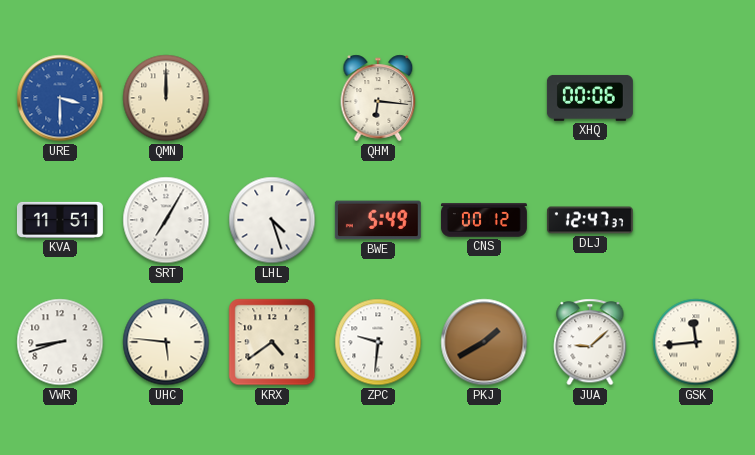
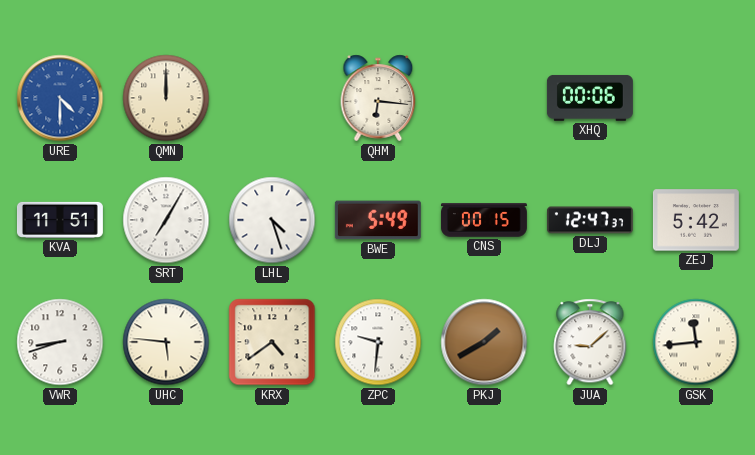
URE: 3:30 -> 4:30
CNS: 00:12 -> 00:15
ZEJ: none -> 5:42
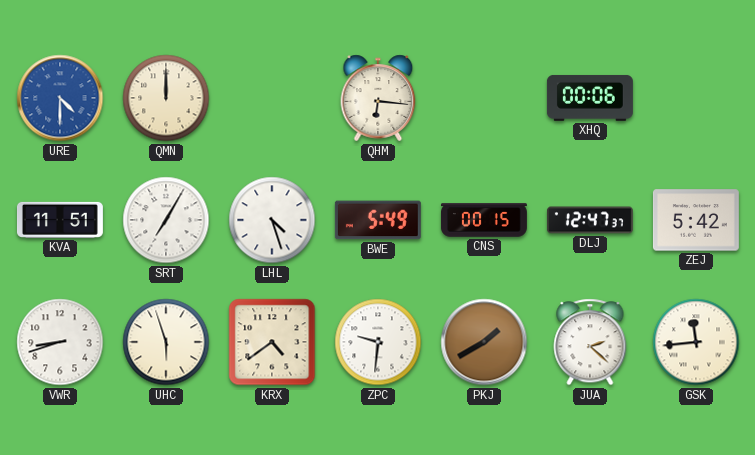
UHC: 5:46 -> 5:57
JUA: 9:08 -> 2:22
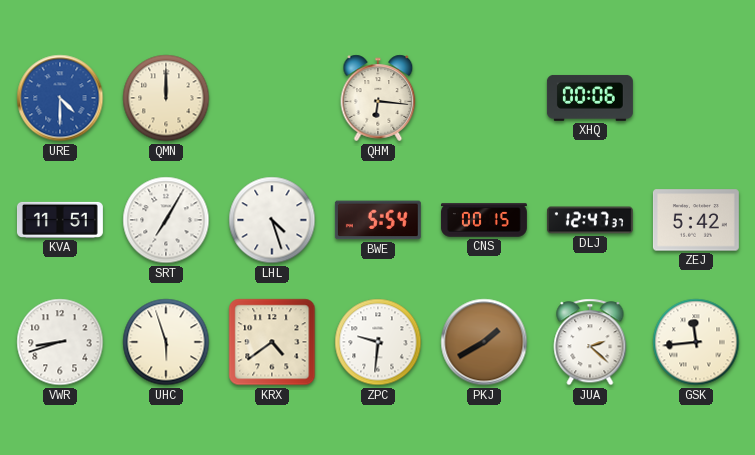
BWE: 5:49 -> 5:54
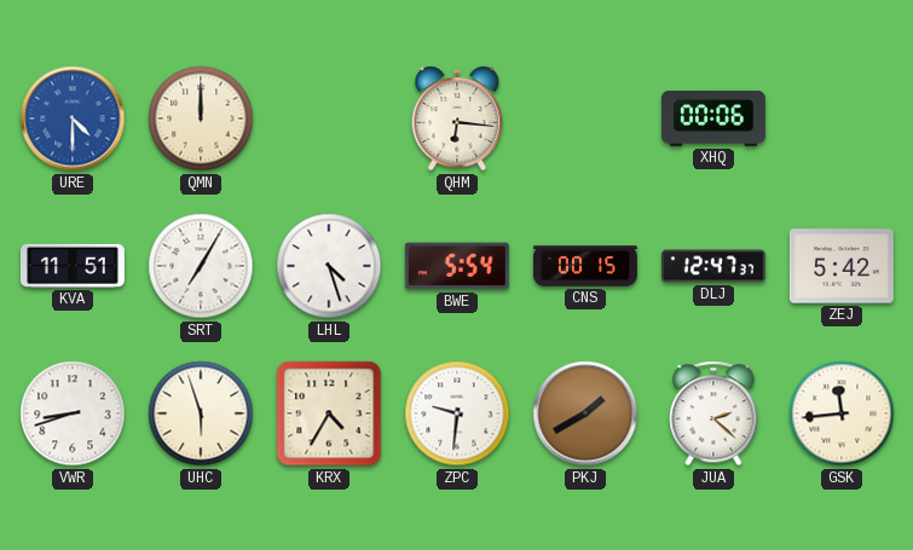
KRX: 4:39 -> 4:35
